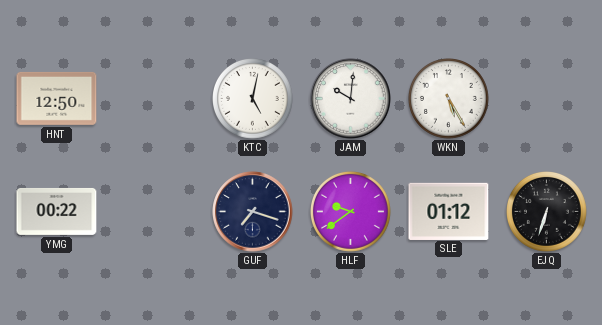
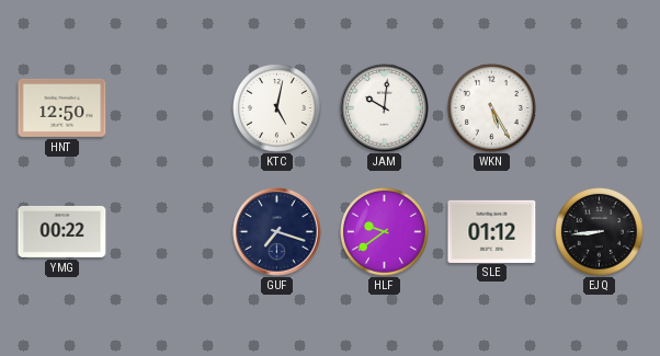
EJQ: 6:33 -> 8:44
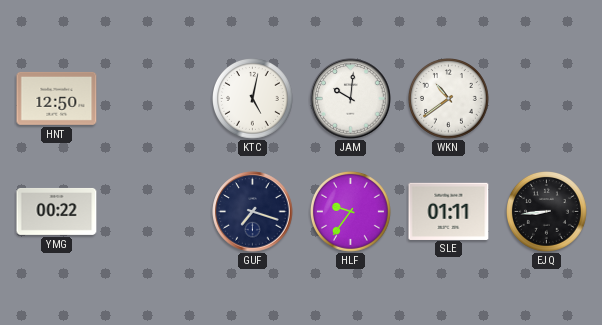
WKN: 5:25 -> 10:39
HLF: 9:39 -> 9:36
SLE: 01:12 -> 01:11
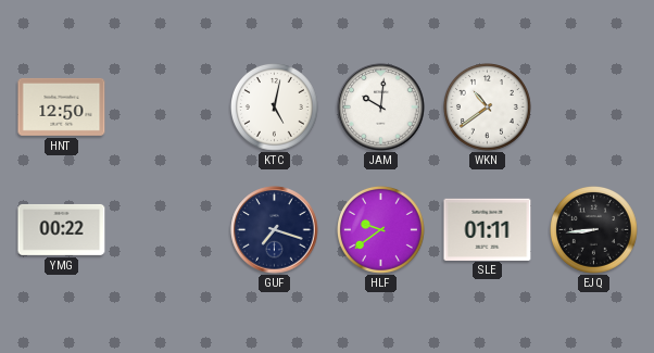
HLF: 9:36 -> 9:39
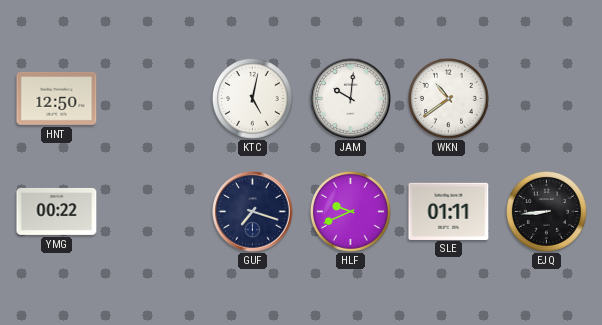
HLF: 9:39 -> 9:41
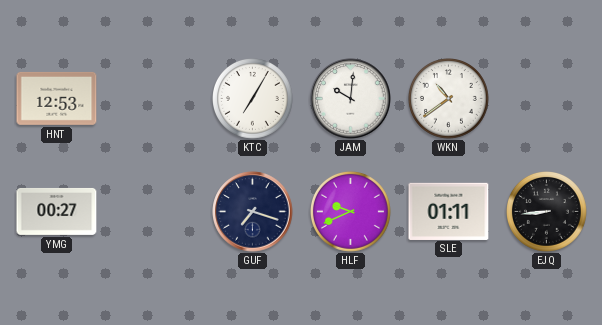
HNT: 12:50 -> 12:53
KTC: 5:02 -> 7:05
YMG: 00:22 -> 00:27
